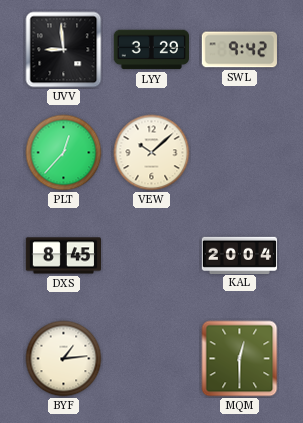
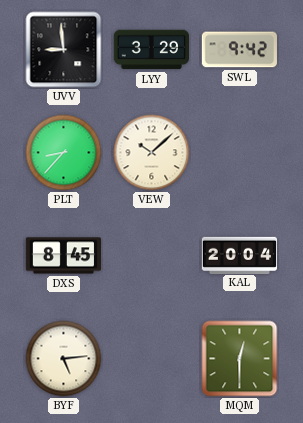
PLT: 12:37 -> 8:37
BYF: 1:14 -> 5:14
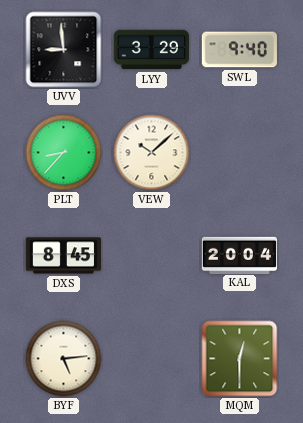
SWL: 9:42 -> 9:40
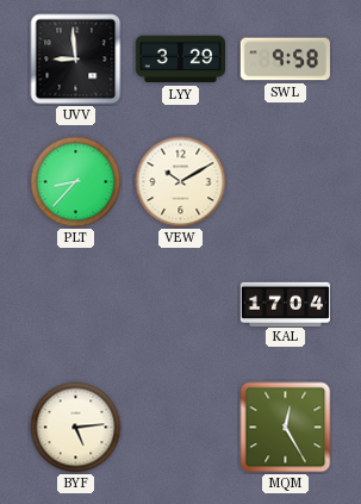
SWL: 9:40 -> 9:58
VEW: 10:08 -> 10:10
DXS: 8:45 -> none
KAL: 20:04 -> 17:04
MQM: 12:30 -> 12:25
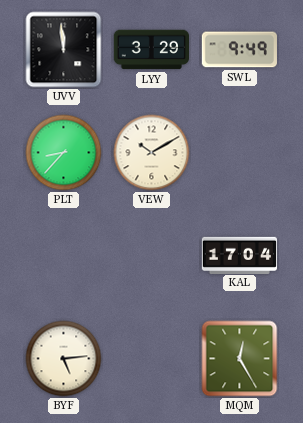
UVV: 8:59 -> 11:59
SWL: 9:58 -> 9:49
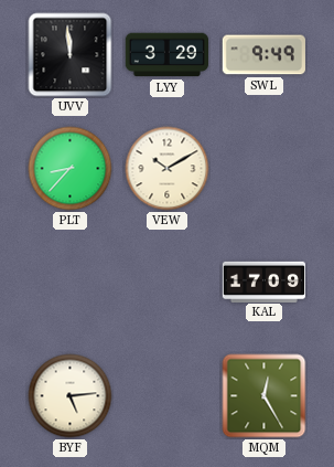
KAL: 17:04 -> 17:09
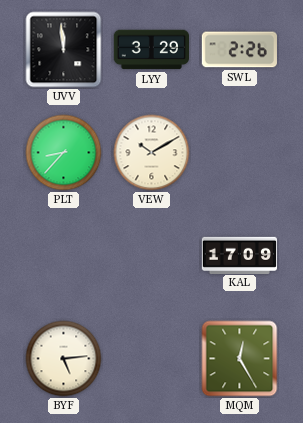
SWL: 9:49 -> 2:26
